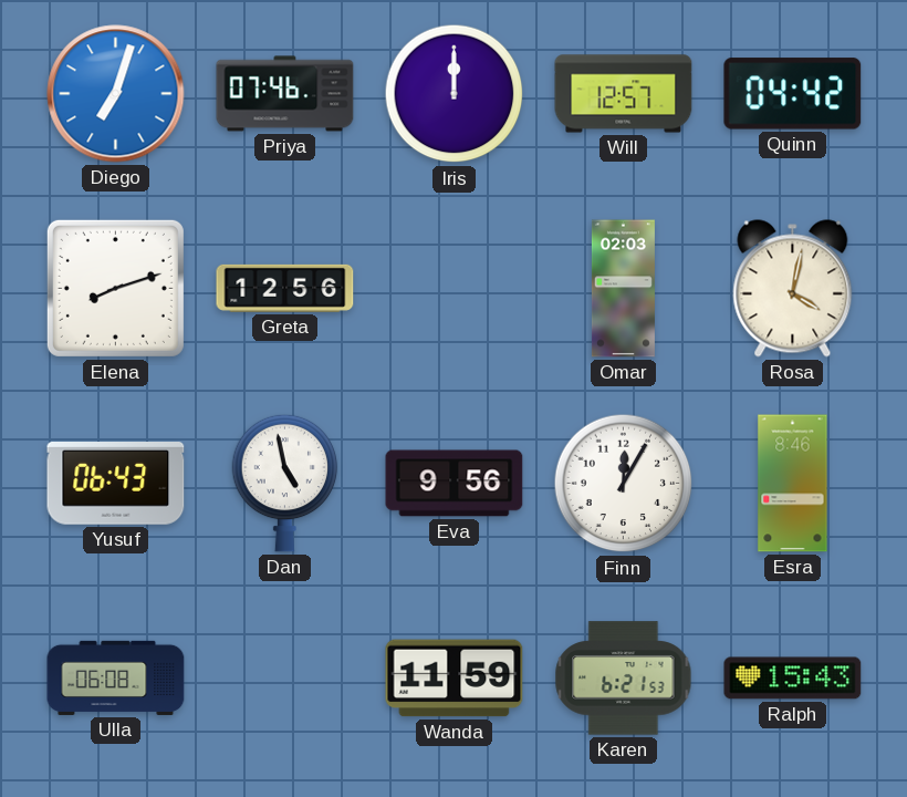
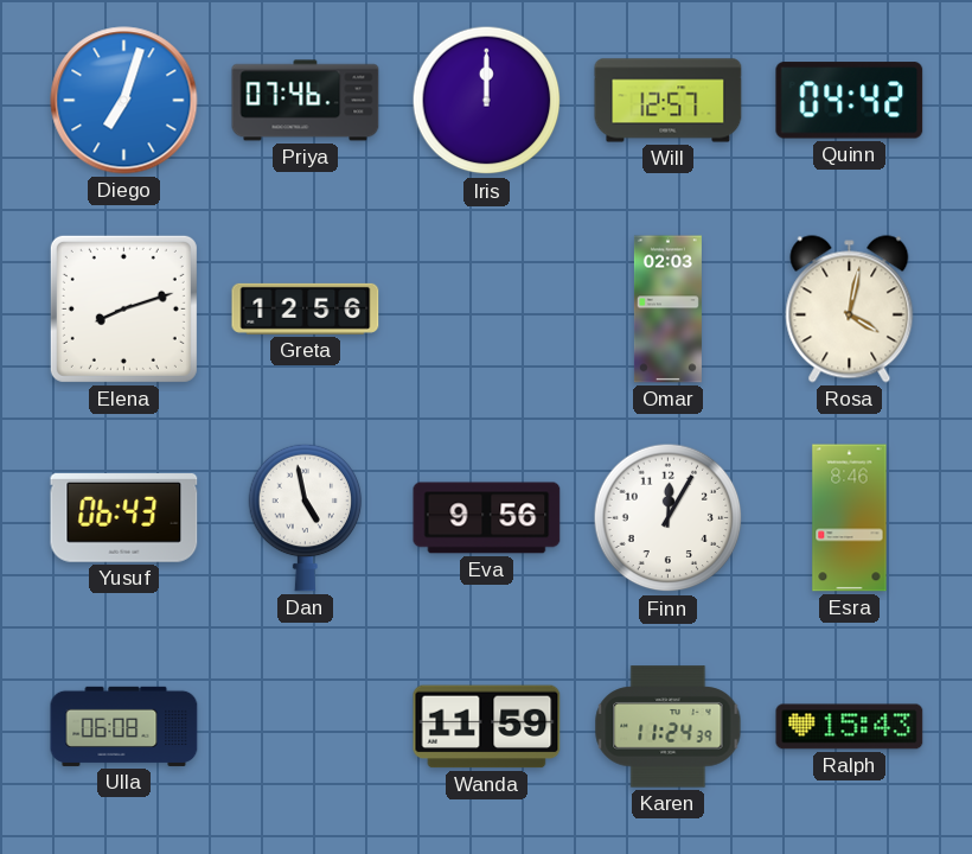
Karen: 6:21 -> 11:24
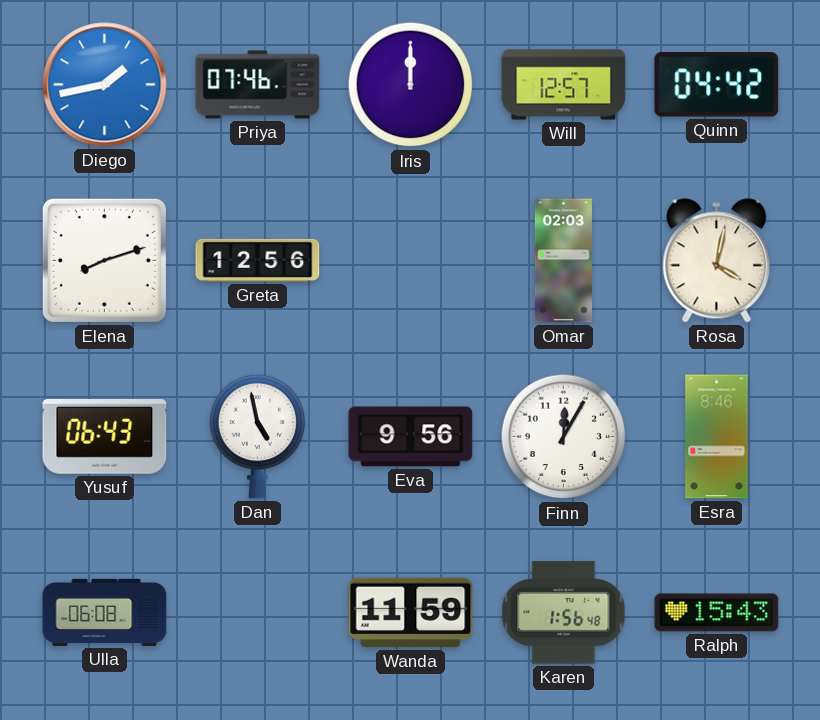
Diego: 7:03 -> 1:43
Karen: 11:24 -> 1:56
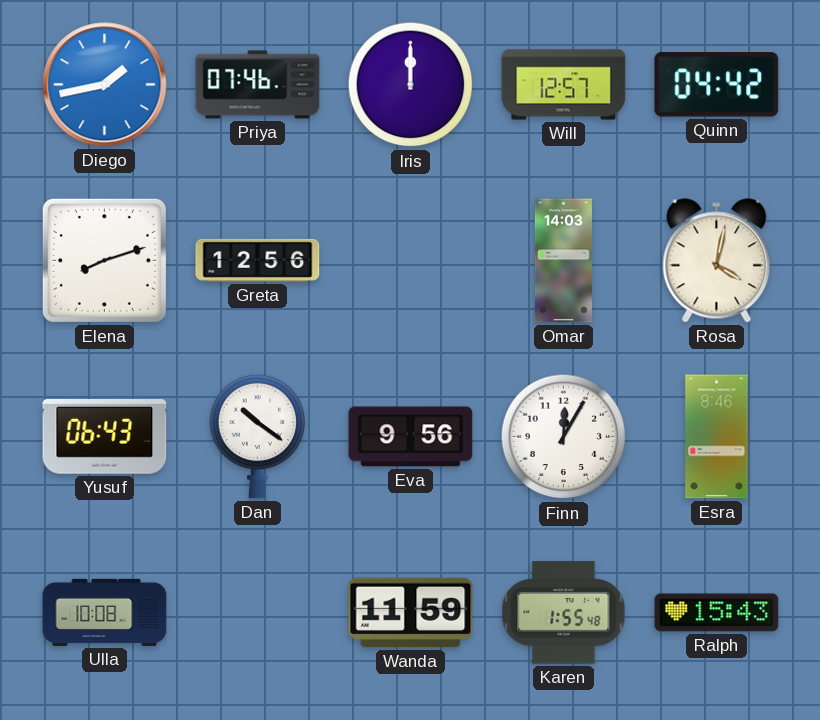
Omar: 02:03 -> 14:03
Dan: 4:58 -> 10:21
Ulla: 06:08 -> 10:08
Karen: 1:56 -> 1:55
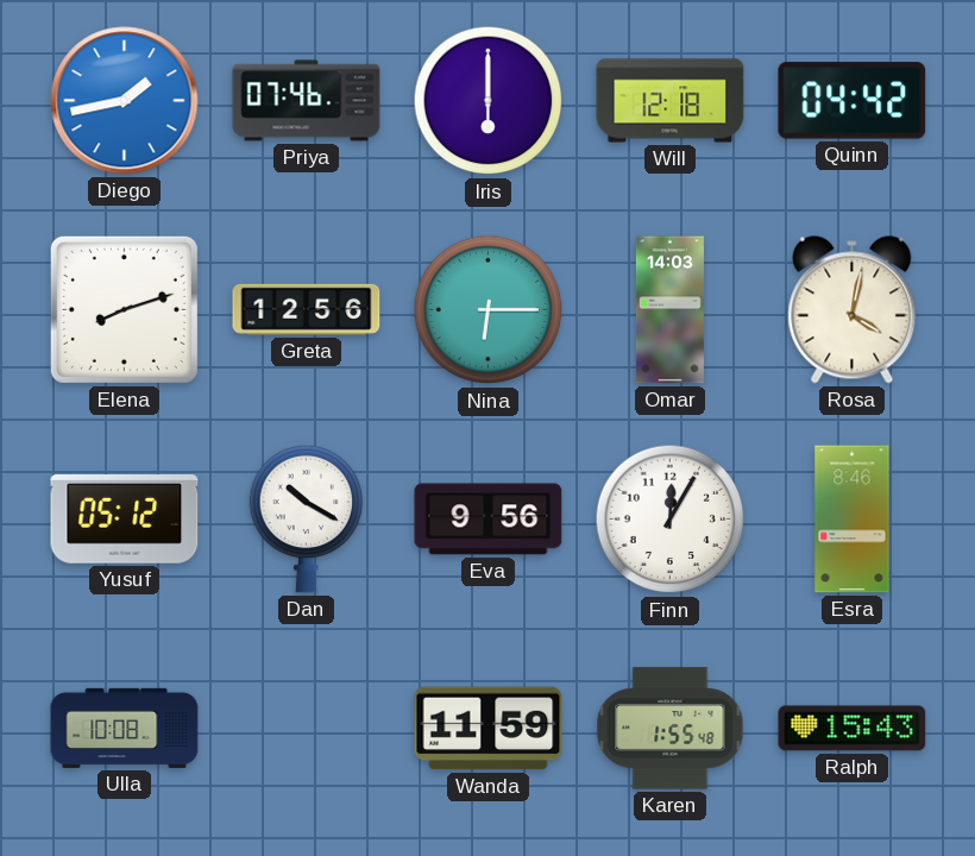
Iris: 12:00 -> 6:00
Will: 12:57 -> 12:18
Nina: none -> 6:15
Yusuf: 06:43 -> 05:12
Dan: 10:21 -> 10:20
